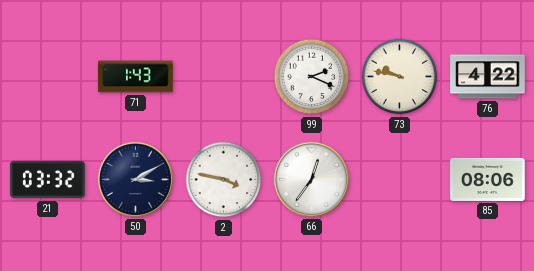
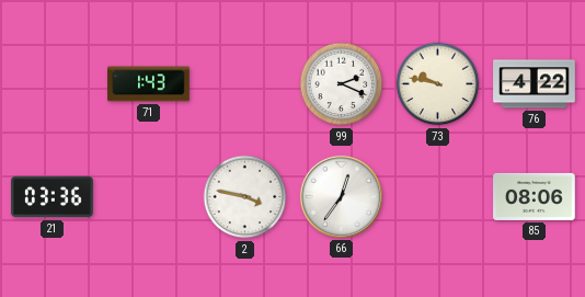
21: 03:32 -> 03:36
50: 3:10 -> none
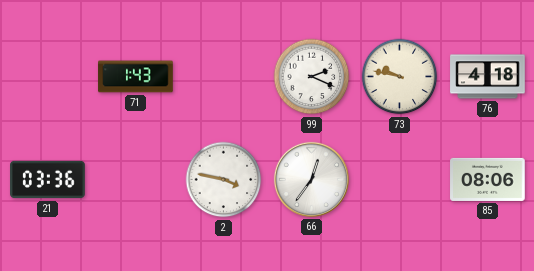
76: 4:22 -> 4:18
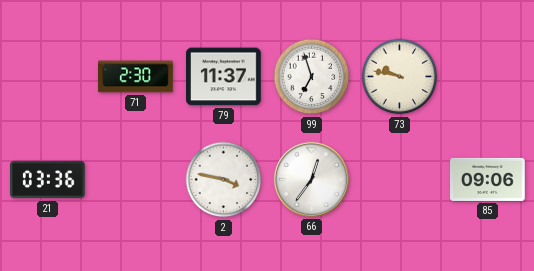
71: 1:43 -> 2:30
79: none -> 11:37
99: 2:19 -> 6:57
76: 4:18 -> none
85: 08:06 -> 09:06
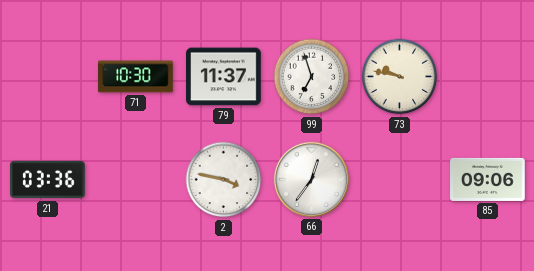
71: 2:30 -> 10:30
